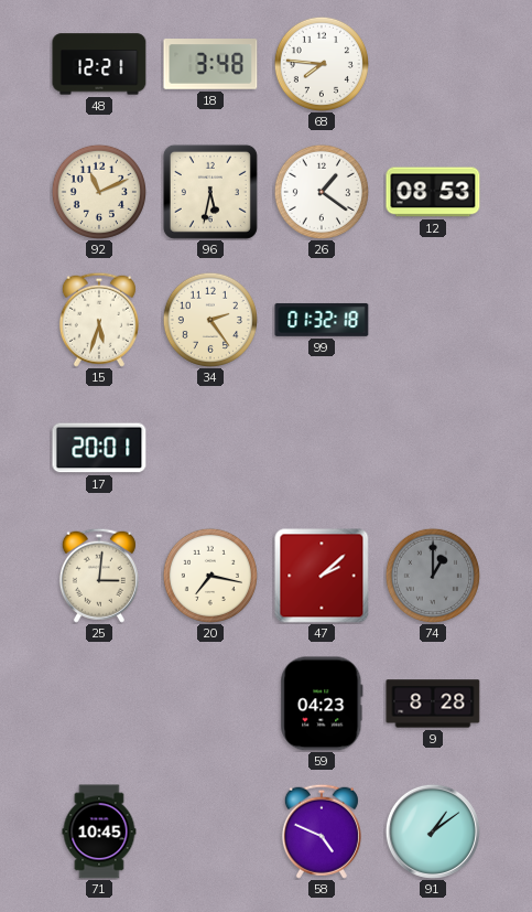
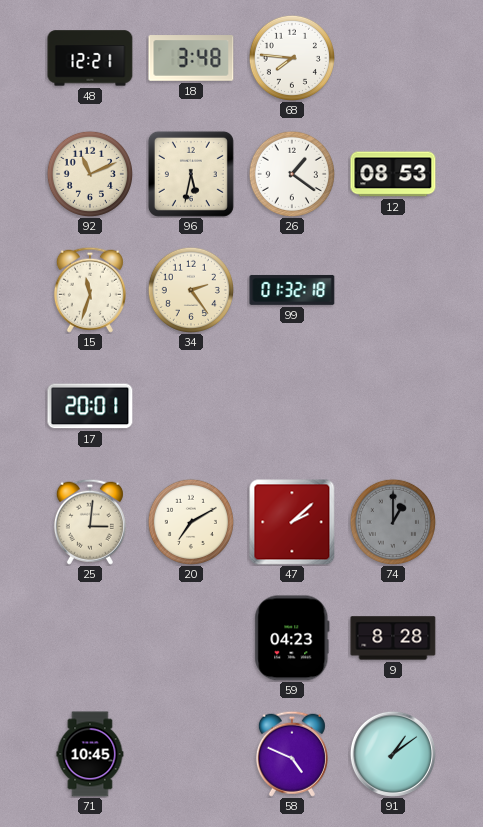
15: 5:33 -> 11:33
20: 7:17 -> 7:10
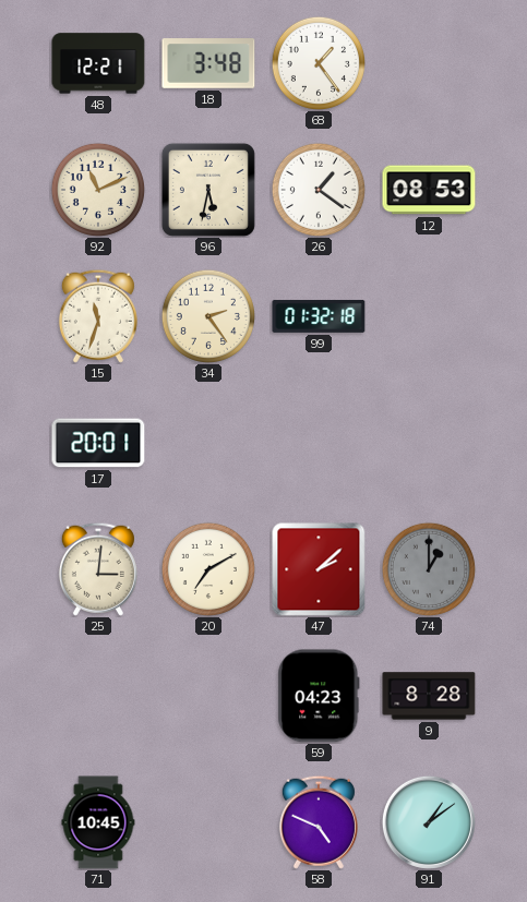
68: 7:46 -> 1:24
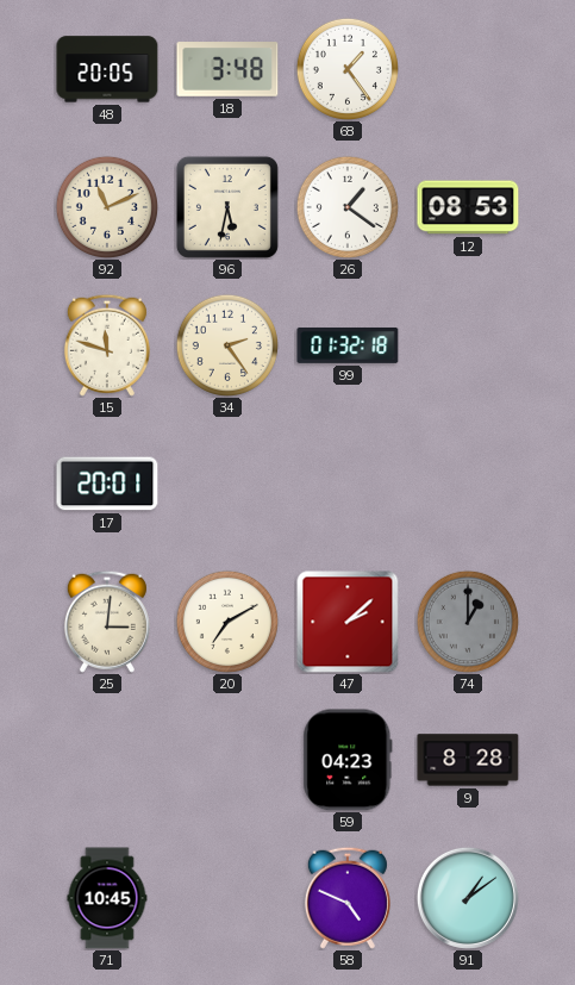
48: 12:21 -> 20:05
15: 11:33 -> 11:48
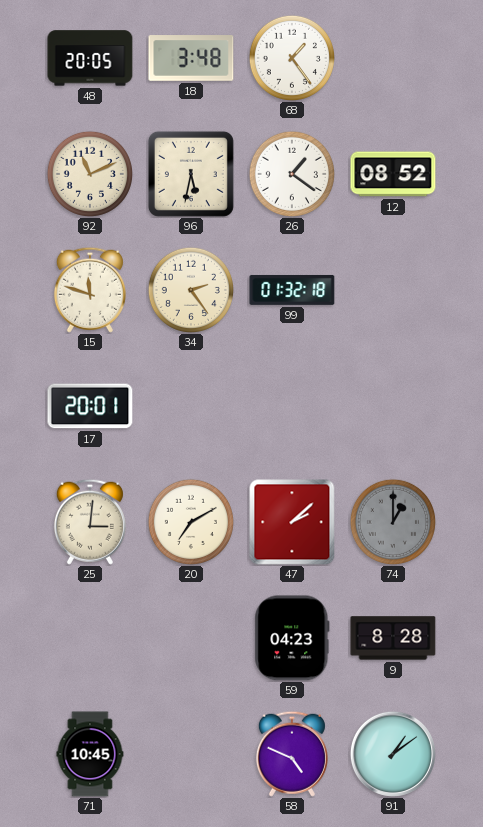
12: 08:53 -> 08:52
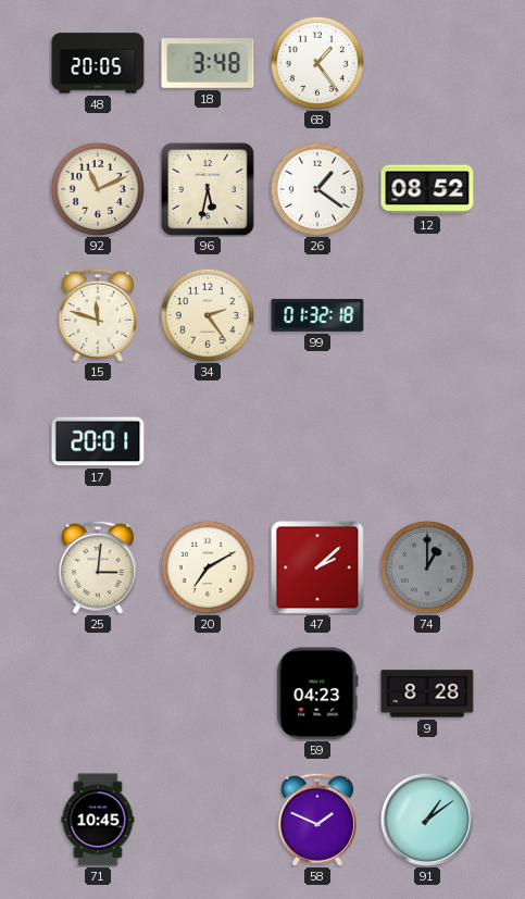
58: 4:49 -> 1:49
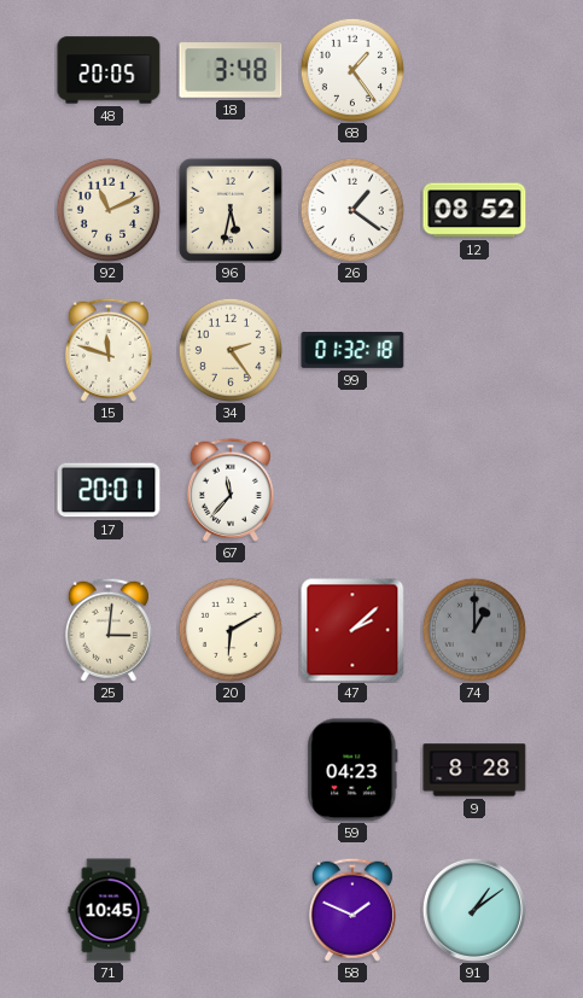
67: none -> 11:37
20: 7:10 -> 6:10
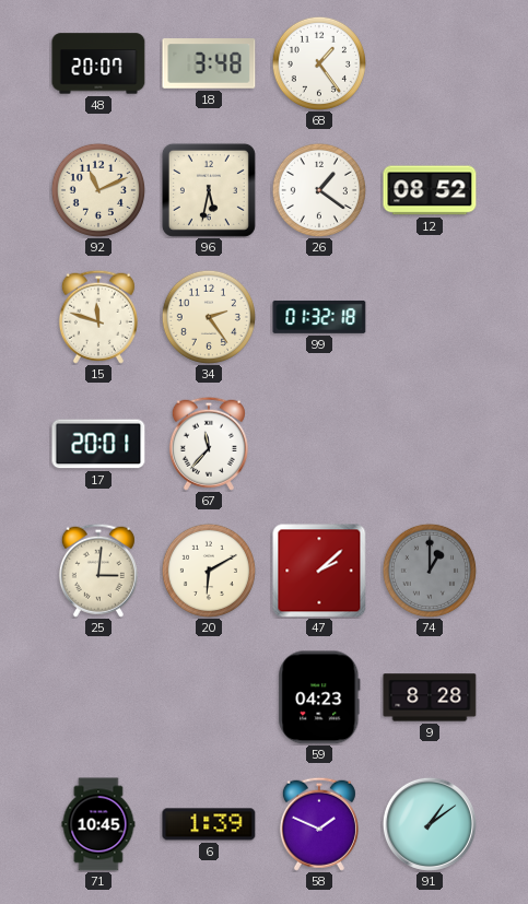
48: 20:05 -> 20:07
6: none -> 1:39
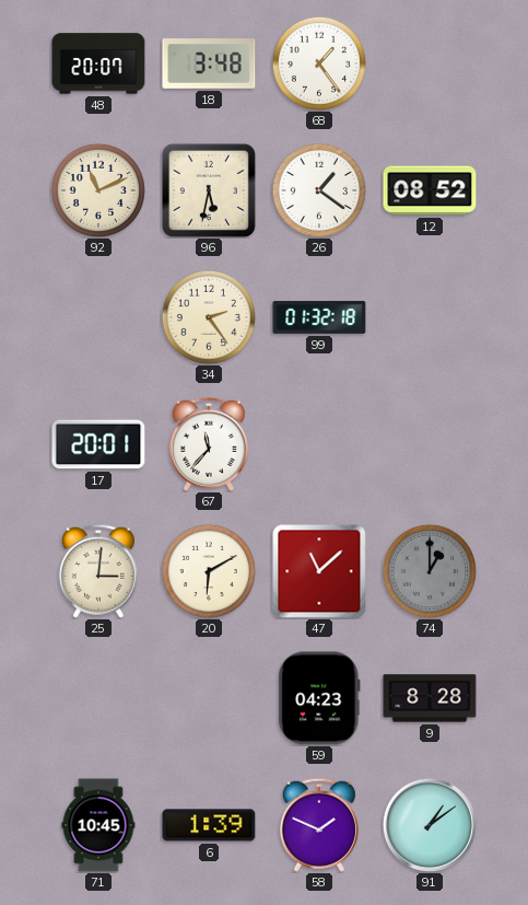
15: 11:48 -> none
47: 2:08 -> 11:08
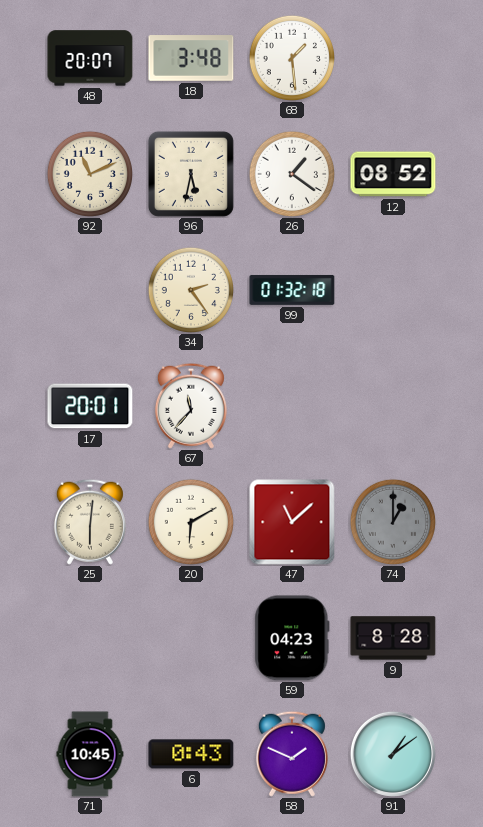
68: 1:24 -> 1:29
25: 3:01 -> 6:01
6: 1:39 -> 0:43
